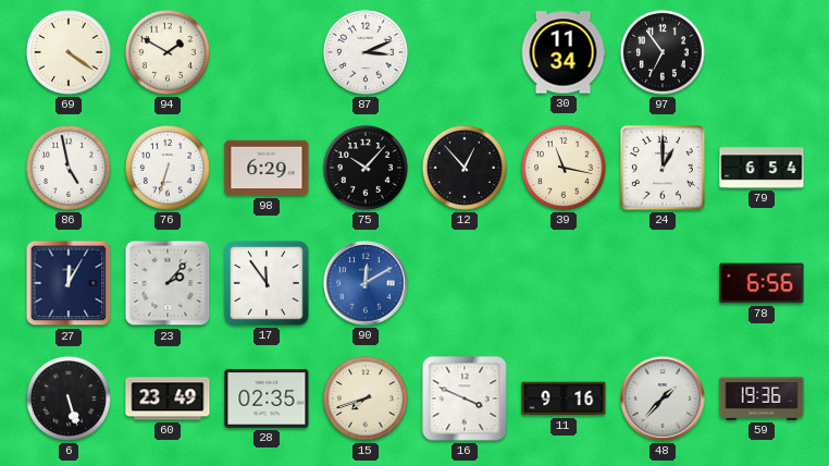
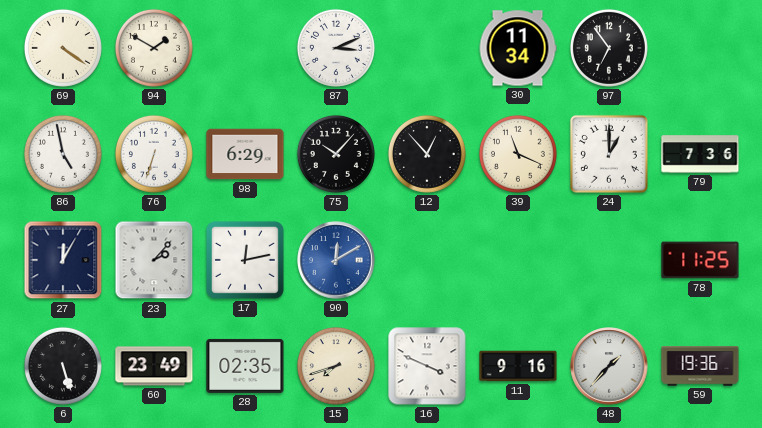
39: 11:17 -> 11:19
79: 6:54 -> 7:36
17: 11:54 -> 12:13
78: 6:56 -> 11:25
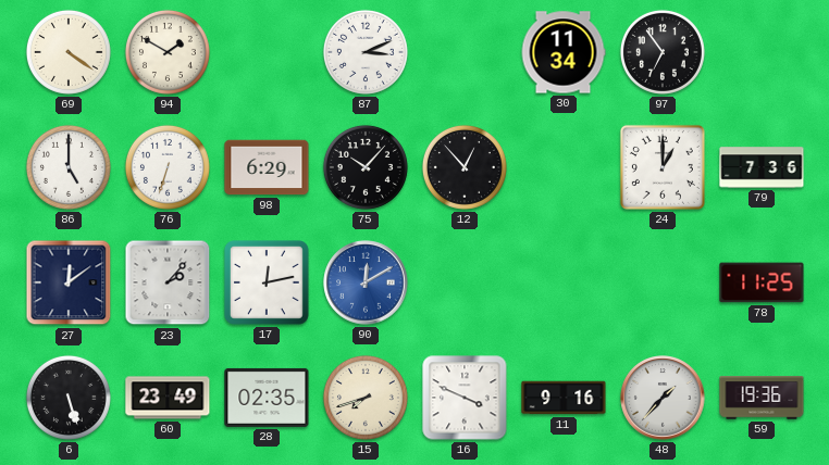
86: 4:58 -> 5:00
39: 11:19 -> none
27: 12:05 -> 12:09
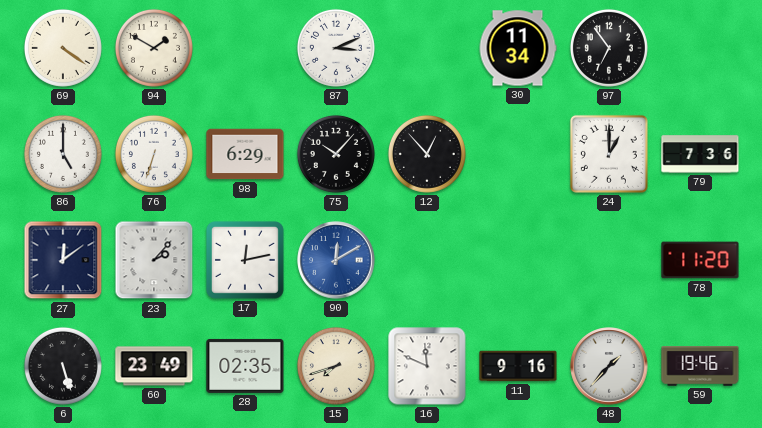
78: 11:25 -> 11:20
16: 3:49 -> 11:49
59: 19:36 -> 19:46
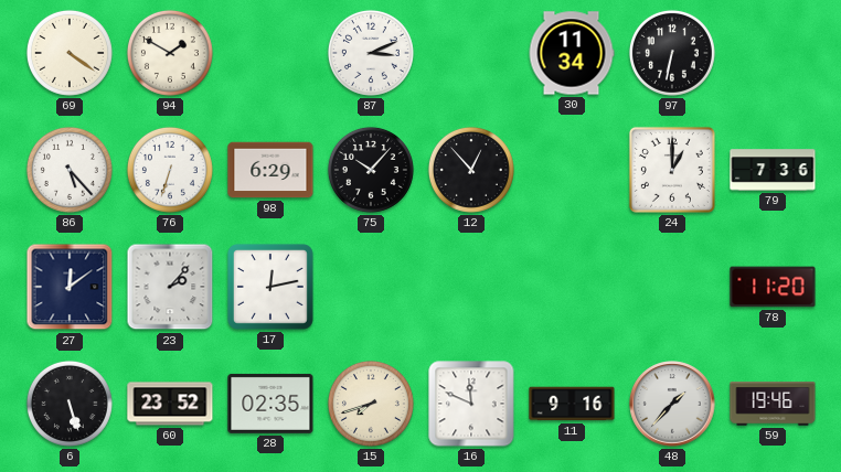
97: 6:54 -> 6:32
86: 5:00 -> 5:23
90: 12:10 -> none
60: 23:49 -> 23:52
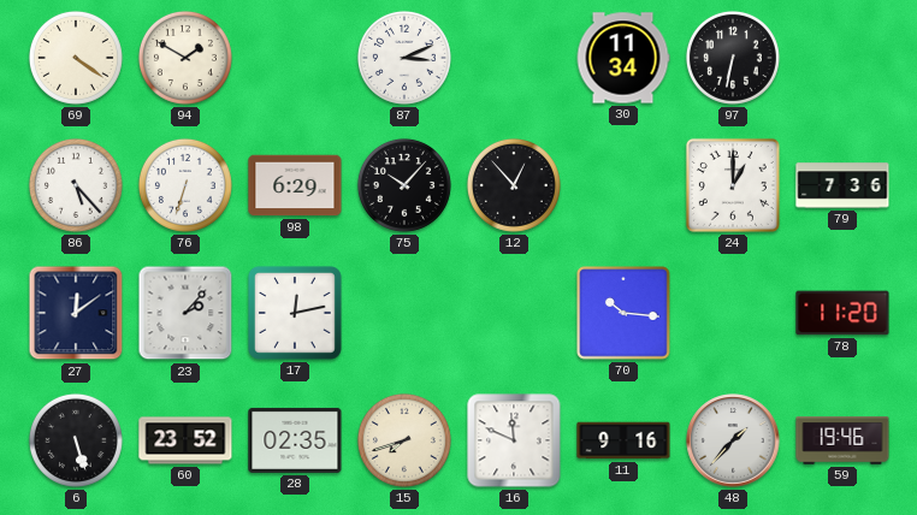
70: none -> 10:16
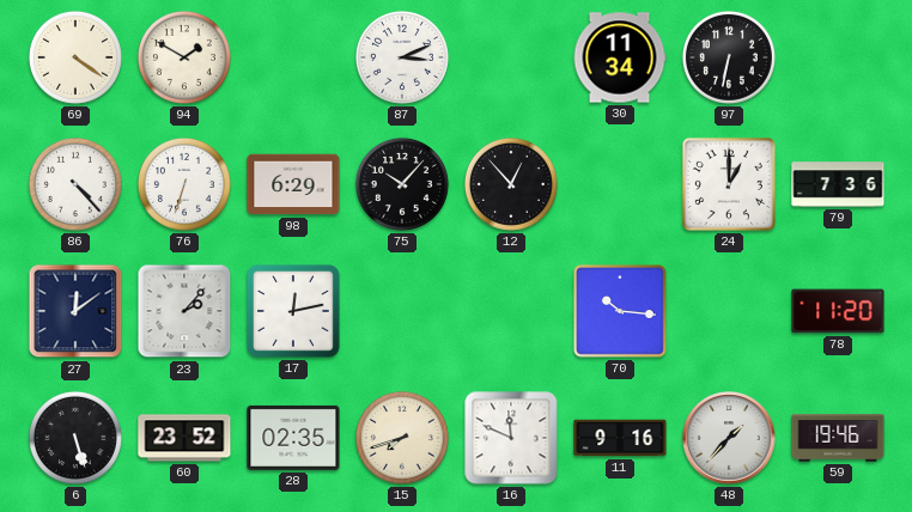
86: 5:23 -> 4:23
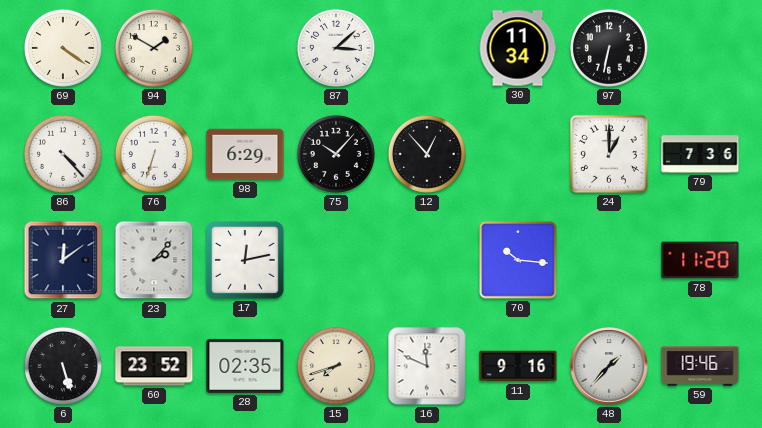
87: 3:11 -> 3:08
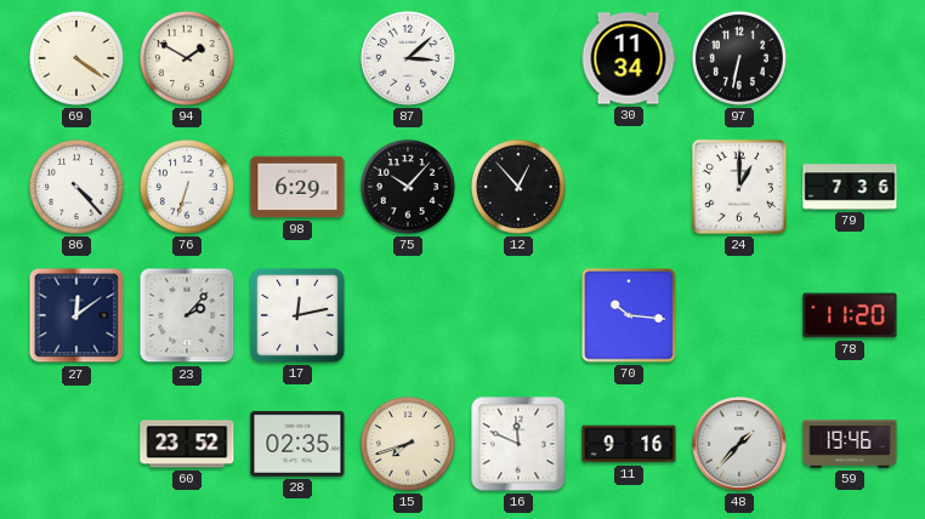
6: 5:27 -> none
